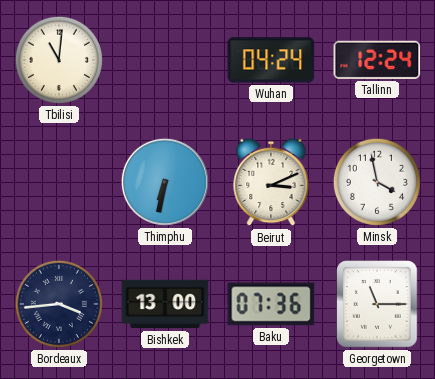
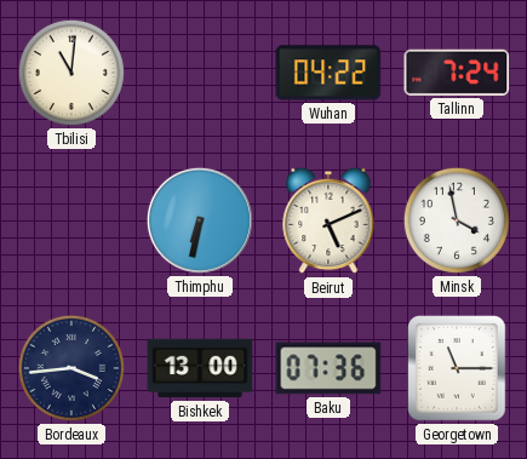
Wuhan: 04:24 -> 04:22
Tallinn: 12:24 -> 7:24
Beirut: 3:11 -> 5:11
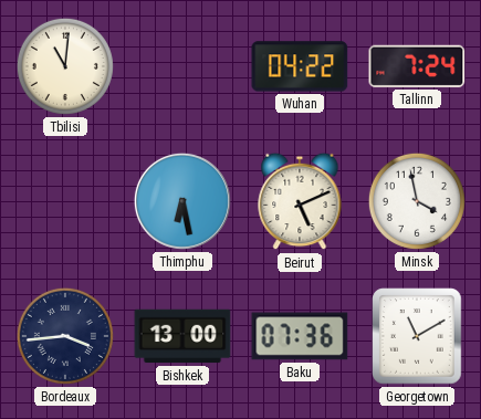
Thimphu: 6:32 -> 6:28
Georgetown: 11:15 -> 11:10
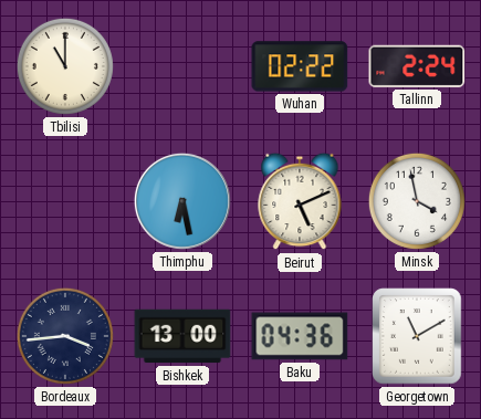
Tbilisi: 11:01 -> 11:00
Wuhan: 04:22 -> 02:22
Tallinn: 7:24 -> 2:24
Baku: 07:36 -> 04:36
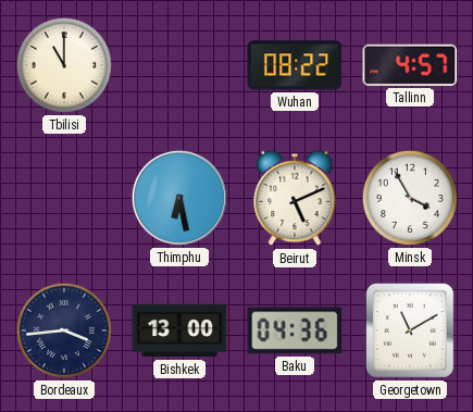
Wuhan: 02:22 -> 08:22
Tallinn: 2:24 -> 4:57
Minsk: 3:58 -> 3:55
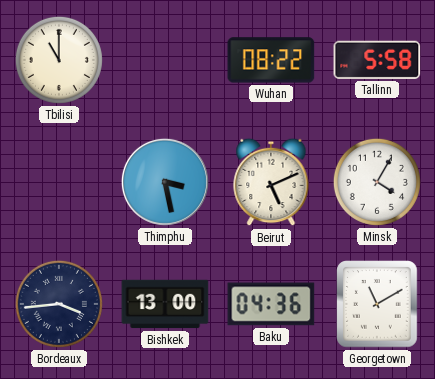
Tallinn: 4:57 -> 5:58
Thimphu: 6:28 -> 3:28
Minsk: 3:55 -> 4:05
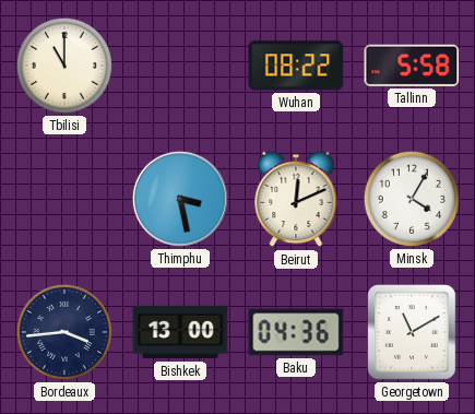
Beirut: 5:11 -> 12:11
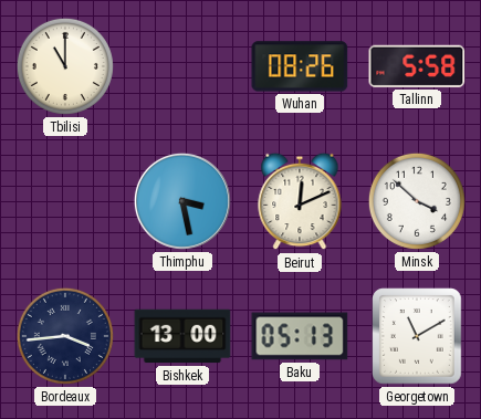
Wuhan: 08:22 -> 08:26
Minsk: 4:05 -> 3:52
Baku: 04:36 -> 05:13
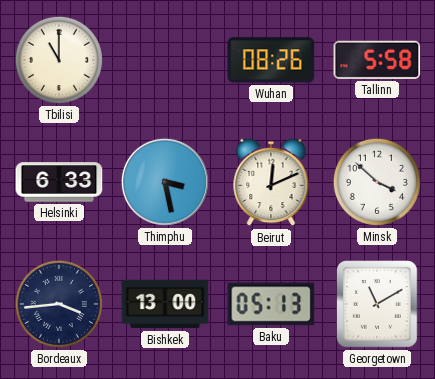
Helsinki: none -> 6:33
